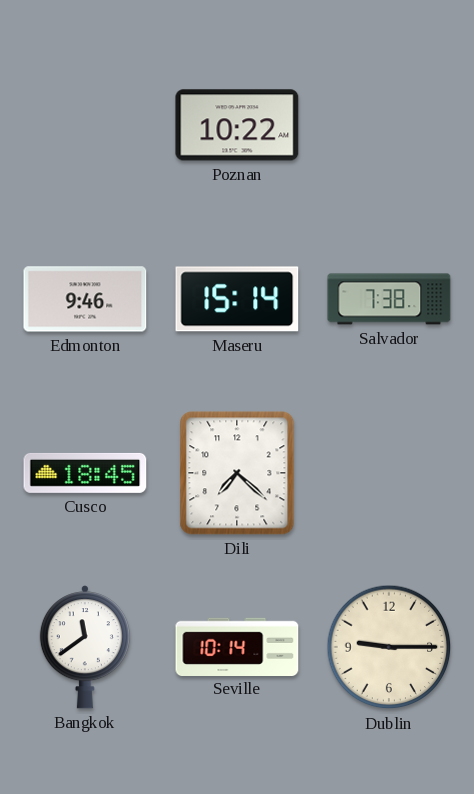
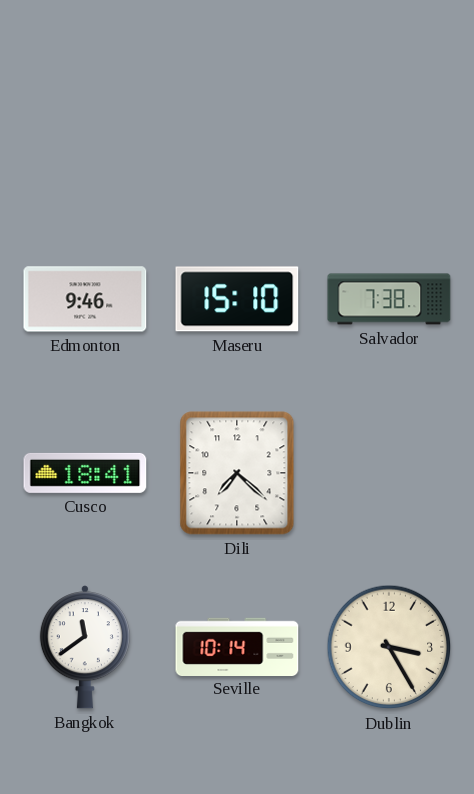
Poznan: 10:22 -> none
Maseru: 15:14 -> 15:10
Cusco: 18:45 -> 18:41
Dublin: 9:15 -> 3:25
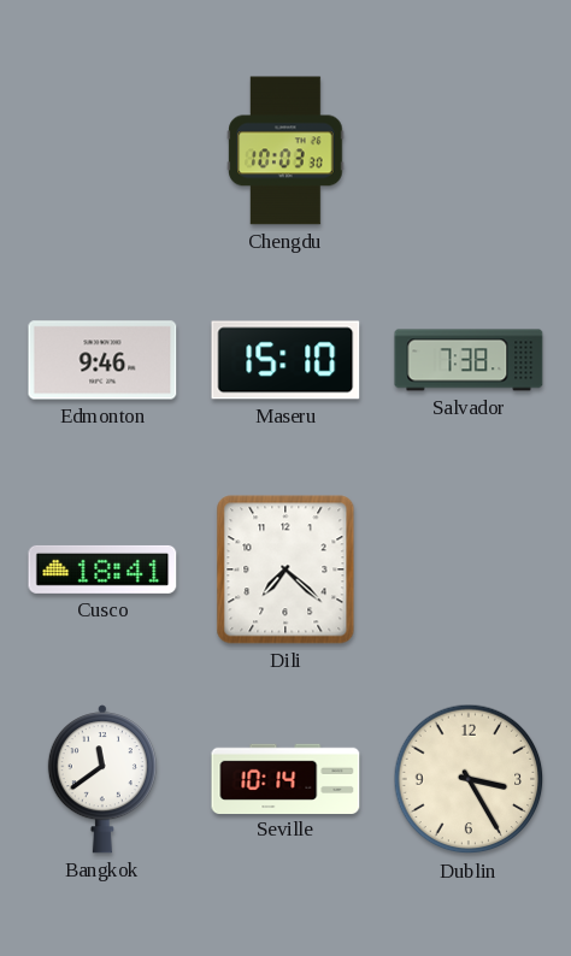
Chengdu: none -> 10:03
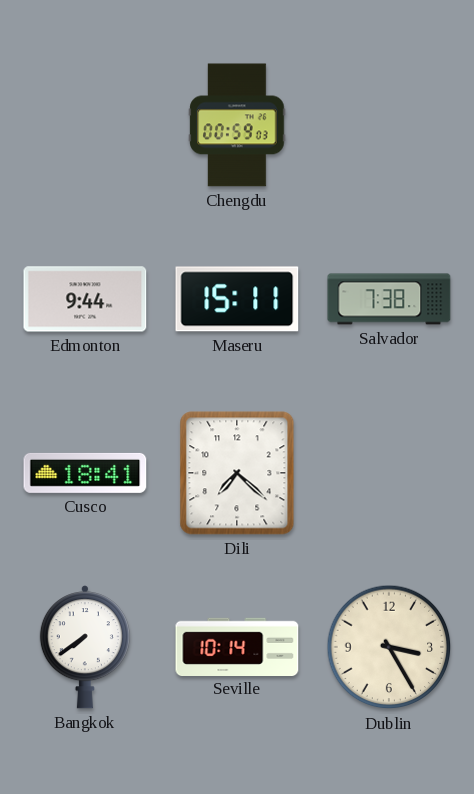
Chengdu: 10:03 -> 00:59
Edmonton: 9:46 -> 9:44
Maseru: 15:10 -> 15:11
Bangkok: 11:39 -> 7:39
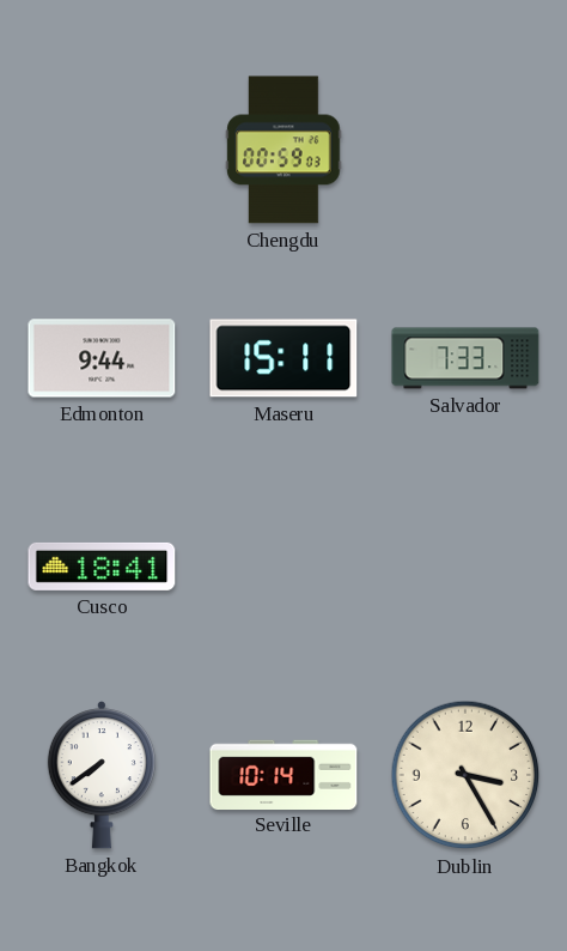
Salvador: 7:38 -> 7:33
Dili: 7:22 -> none
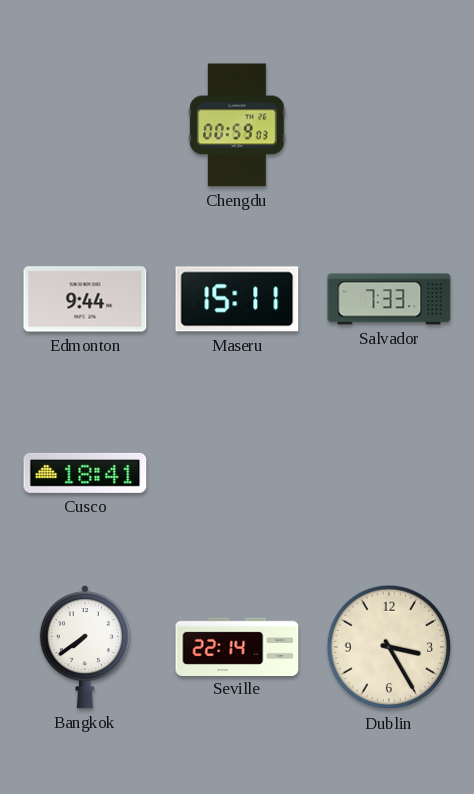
Seville: 10:14 -> 22:14
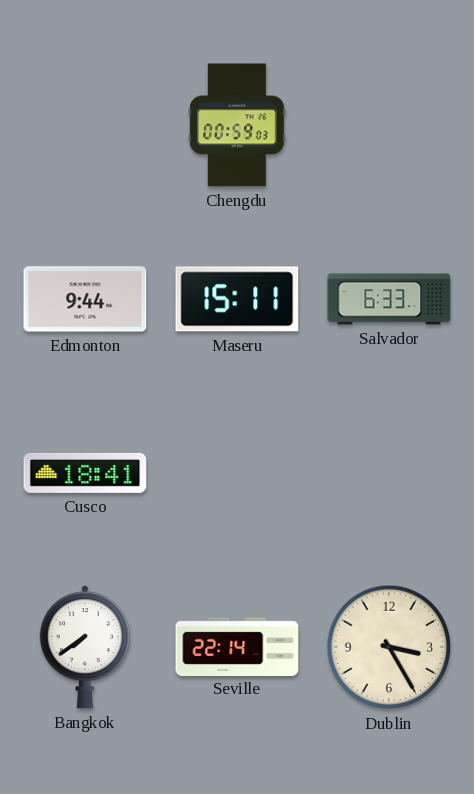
Salvador: 7:33 -> 6:33
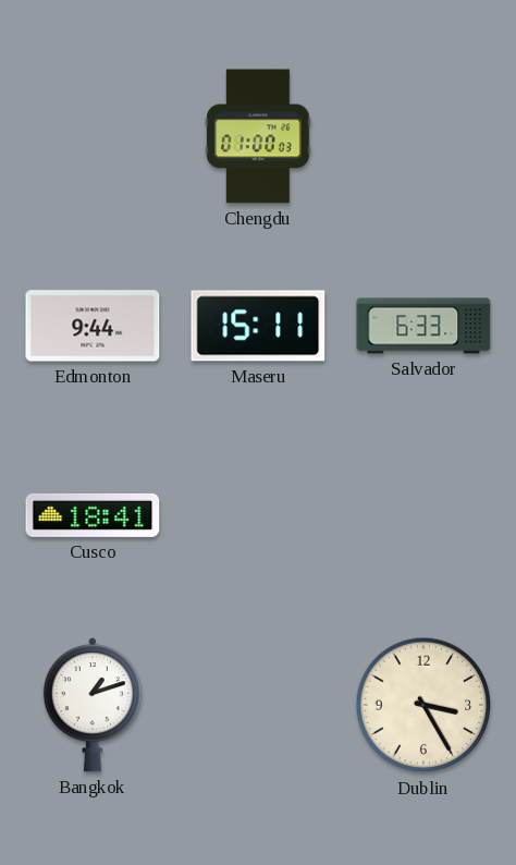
Chengdu: 00:59 -> 01:00
Bangkok: 7:39 -> 1:12
Seville: 22:14 -> none
